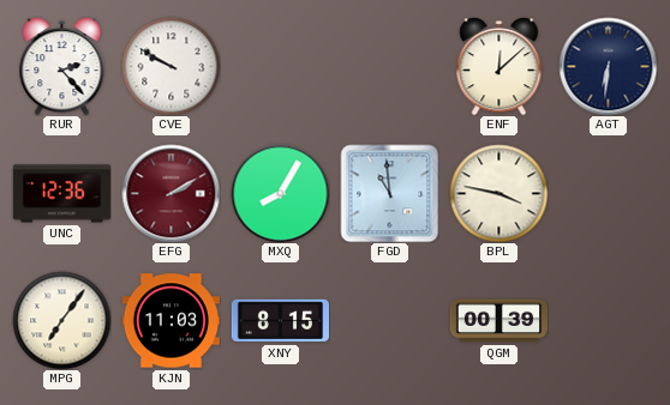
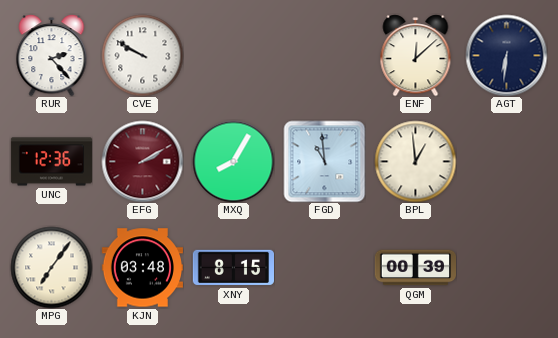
BPL: 3:47 -> 12:59
KJN: 11:03 -> 03:48
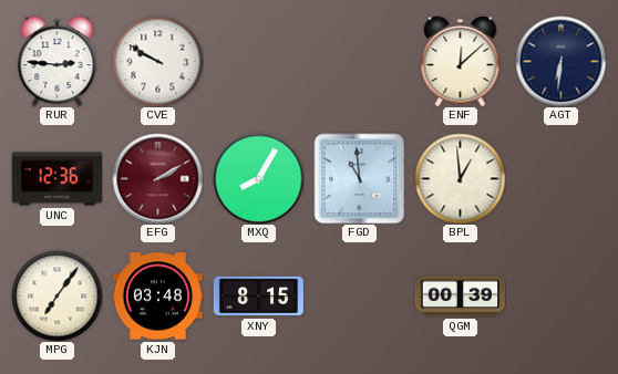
RUR: 2:23 -> 2:46
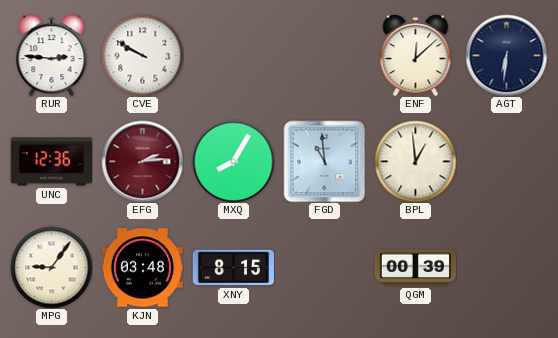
EFG: 2:10 -> 2:14
MPG: 7:06 -> 9:06
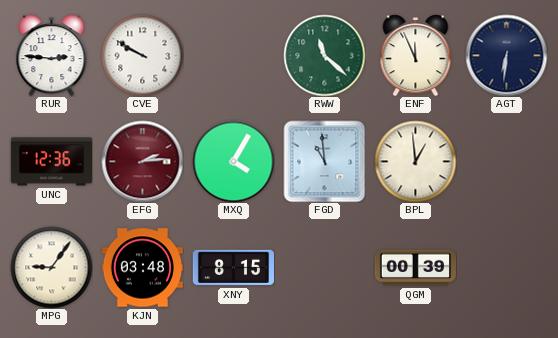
RWW: none -> 11:22
ENF: 12:08 -> 11:56
MXQ: 8:05 -> 4:05
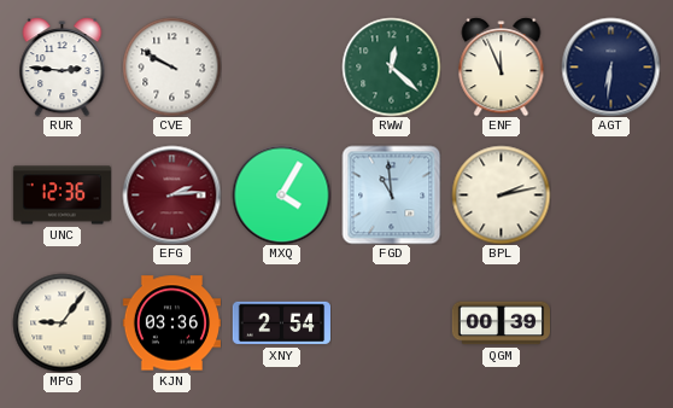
RWW: 11:22 -> 12:22
BPL: 12:59 -> 2:13
KJN: 03:48 -> 03:36
XNY: 8:15 -> 2:54
